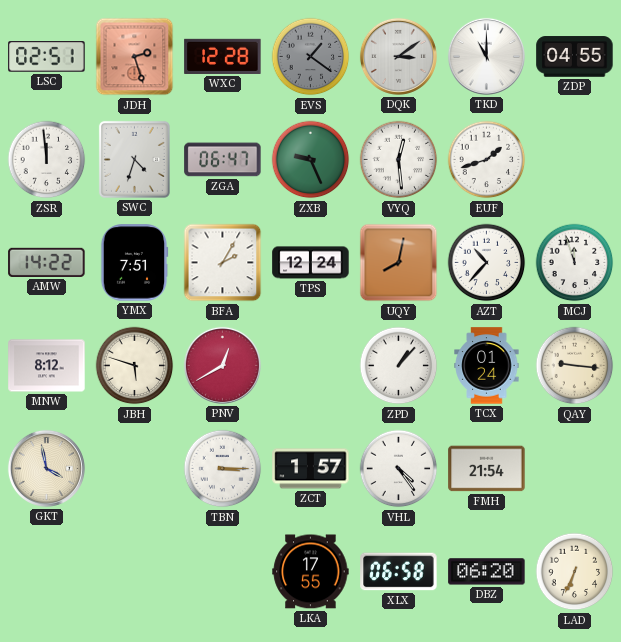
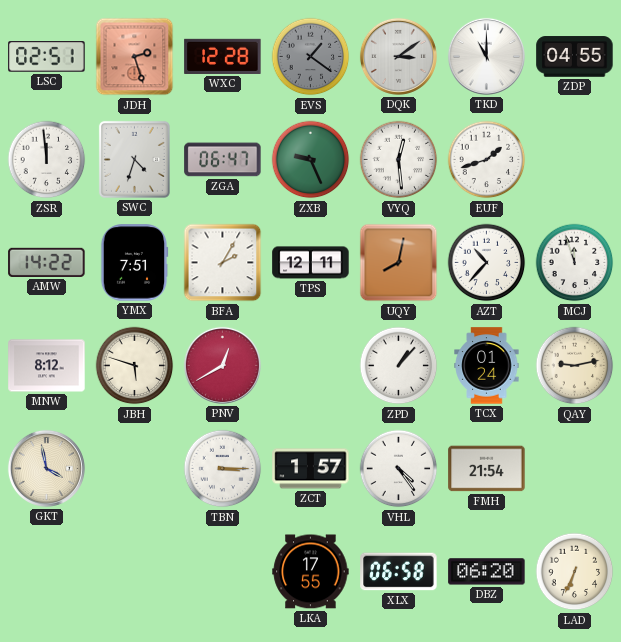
TPS: 12:24 -> 12:11
QAY: 9:16 -> 9:13
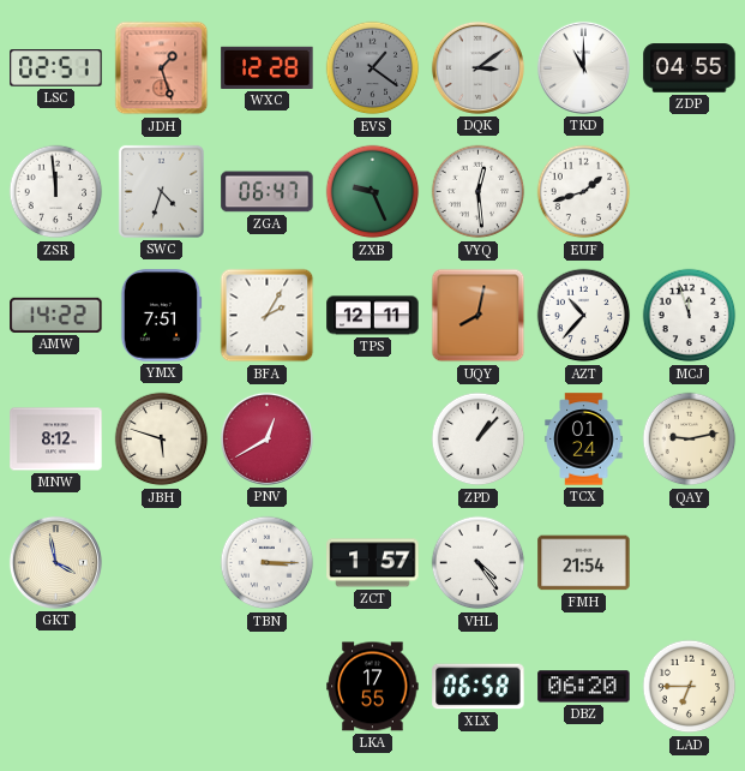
JDH: 2:27 -> 1:27
LAD: 6:34 -> 6:45
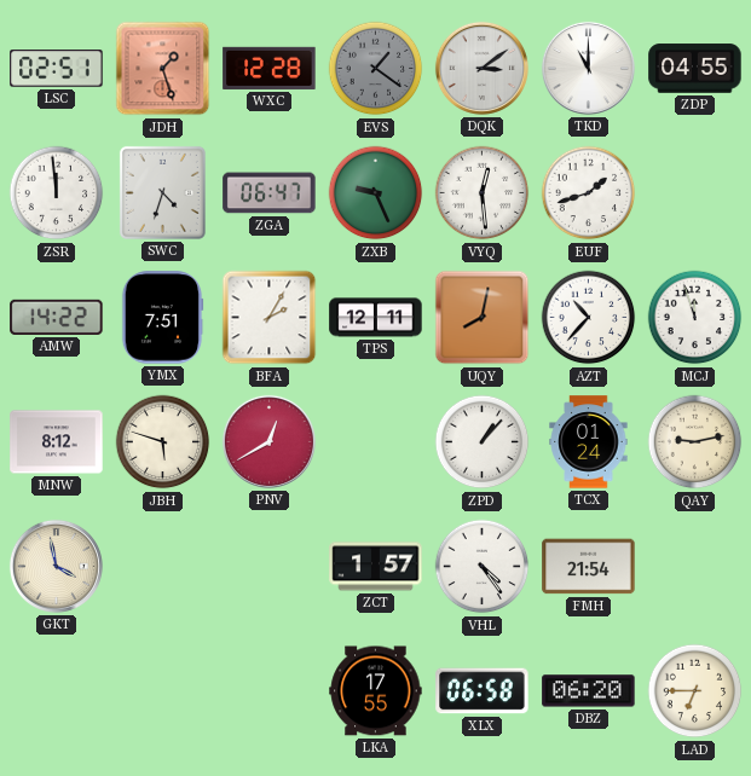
TBN: 3:15 -> none
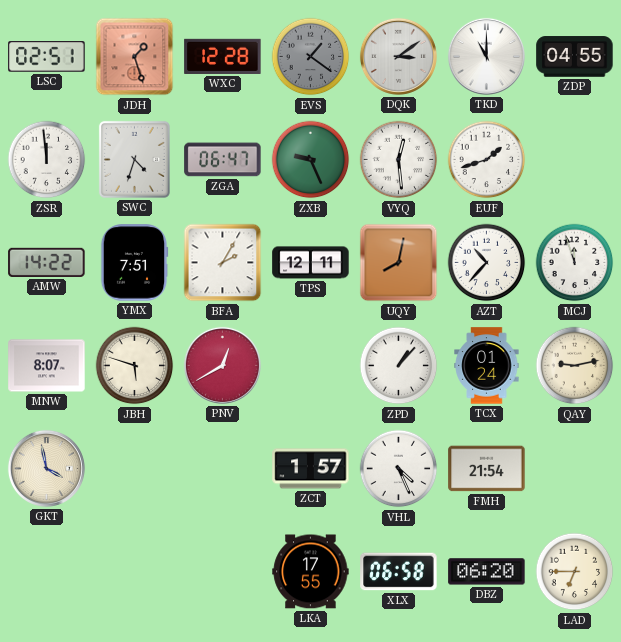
MNW: 8:12 -> 8:07
VHL: 4:24 -> 4:26
